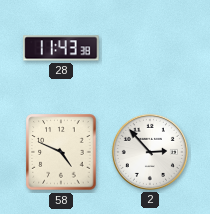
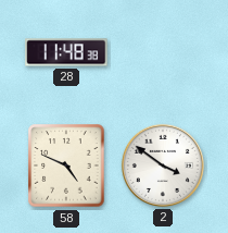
28: 11:43 -> 11:48
2: 2:53 -> 3:51
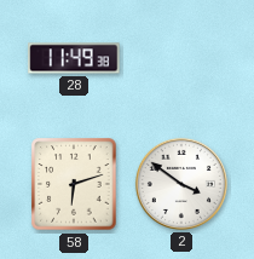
28: 11:48 -> 11:49
58: 4:49 -> 6:12
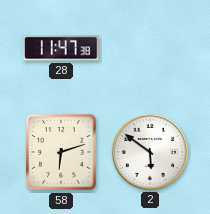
28: 11:49 -> 11:47
2: 3:51 -> 5:51
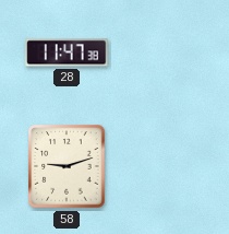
58: 6:12 -> 9:12
2: 5:51 -> none
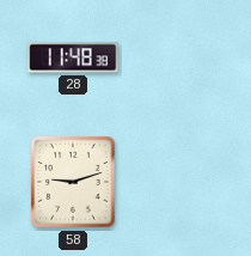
28: 11:47 -> 11:48
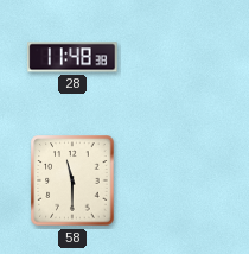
58: 9:12 -> 11:30
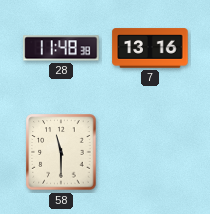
7: none -> 13:16
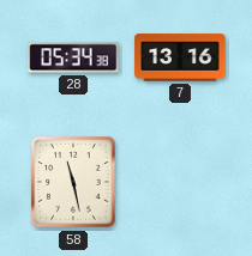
28: 11:48 -> 05:34
58: 11:30 -> 11:28
